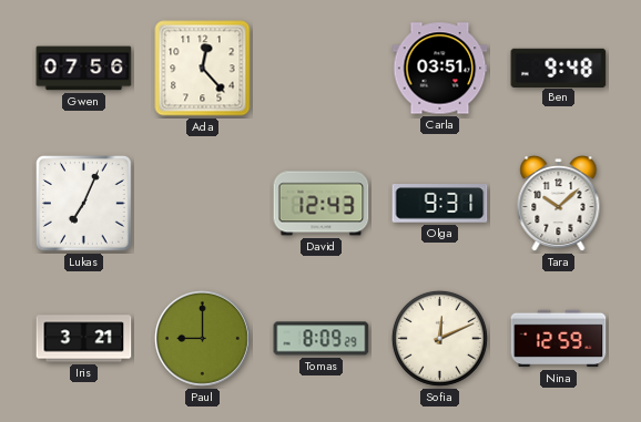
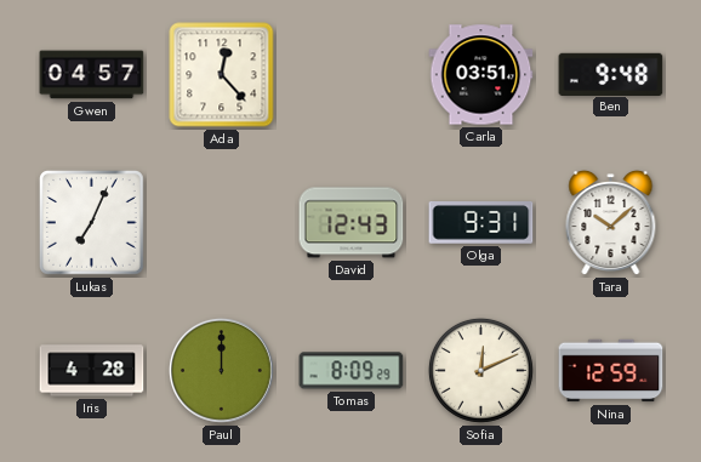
Gwen: 07:56 -> 04:57
Iris: 3:21 -> 4:28
Paul: 9:00 -> 12:00
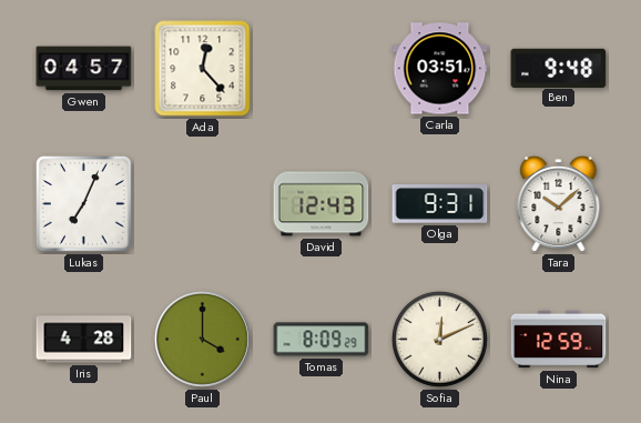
Paul: 12:00 -> 4:00
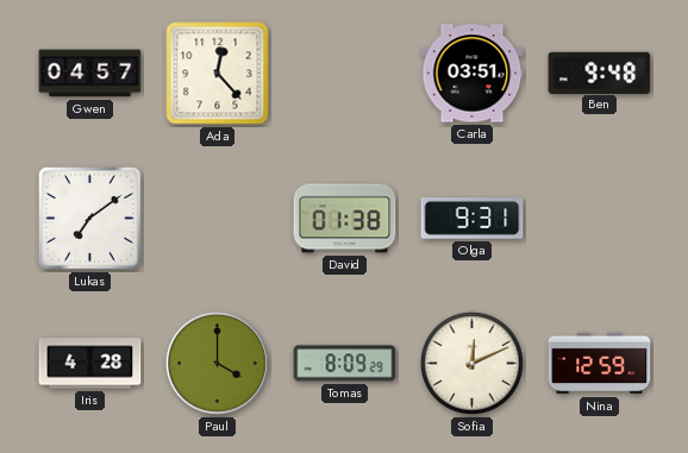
Lukas: 7:04 -> 7:09
David: 12:43 -> 01:38
Tara: 10:08 -> none
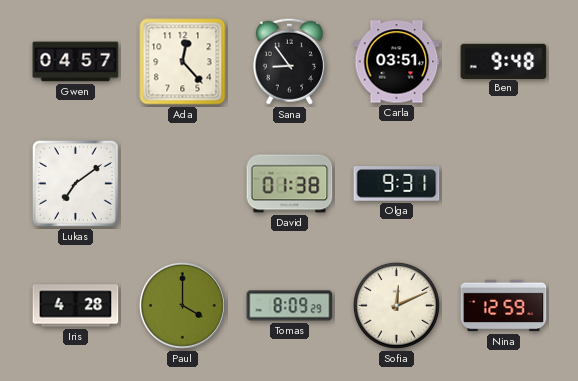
Sana: none -> 8:54
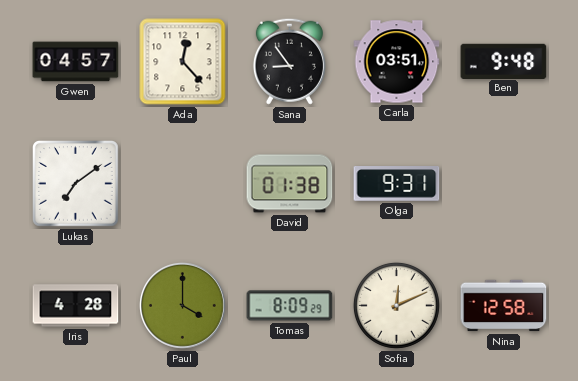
Nina: 12:59 -> 12:58
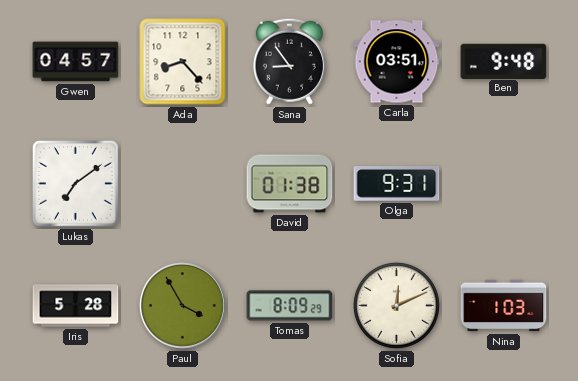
Ada: 12:23 -> 8:23
Iris: 4:28 -> 5:28
Paul: 4:00 -> 3:55
Nina: 12:58 -> 1:03
